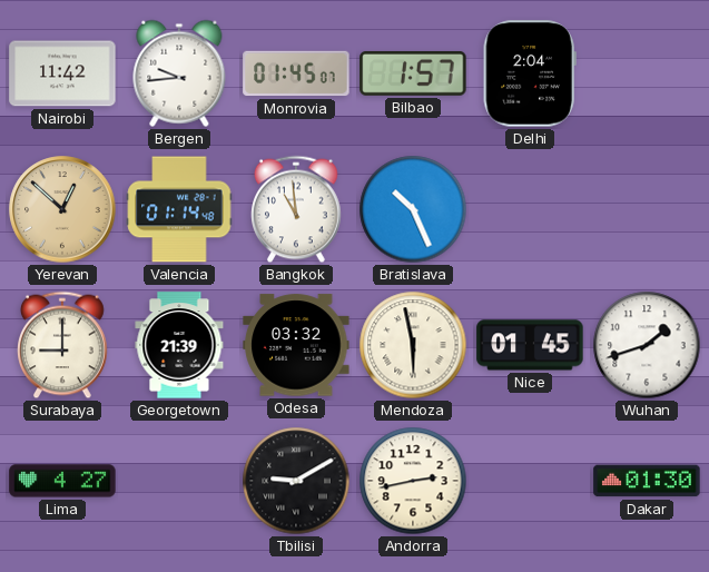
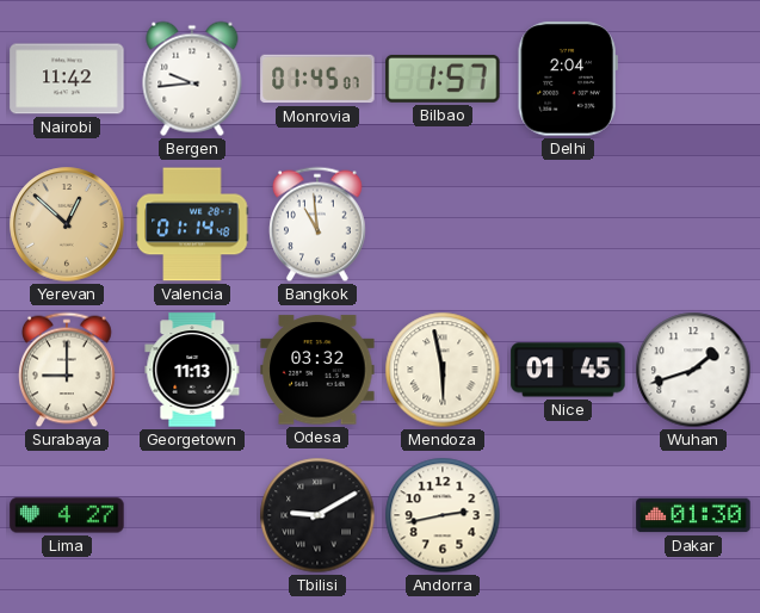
Bratislava: 10:26 -> none
Georgetown: 21:39 -> 11:13
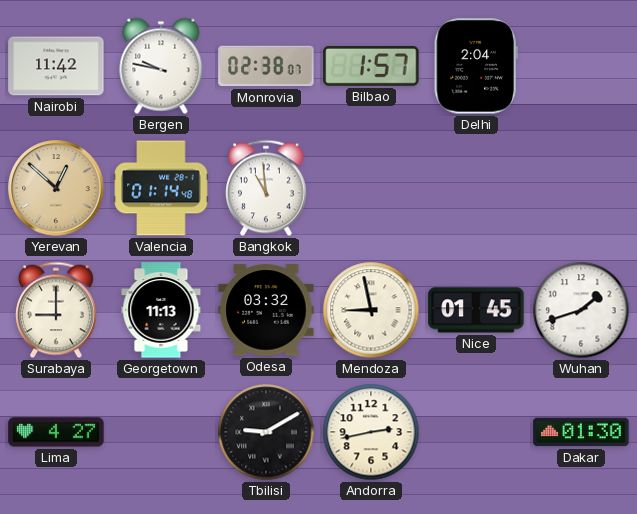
Bergen: 9:44 -> 9:47
Monrovia: 01:45 -> 02:38
Mendoza: 5:58 -> 8:58
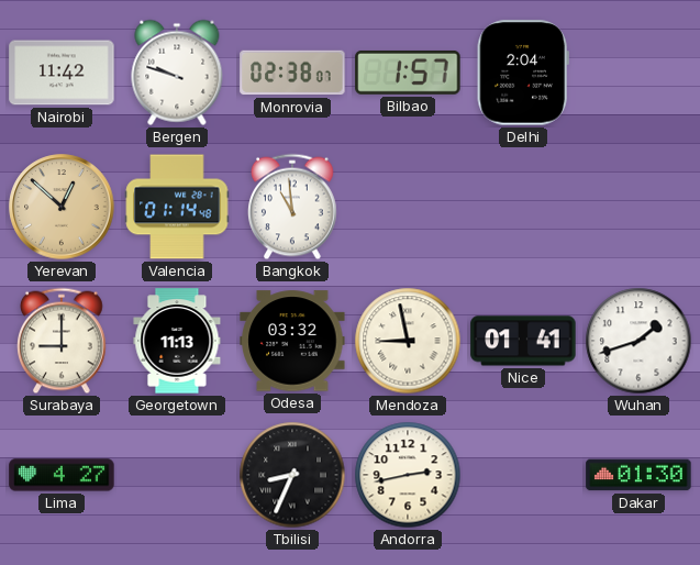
Bergen: 9:47 -> 9:48
Nice: 01:45 -> 01:41
Tbilisi: 9:10 -> 8:34
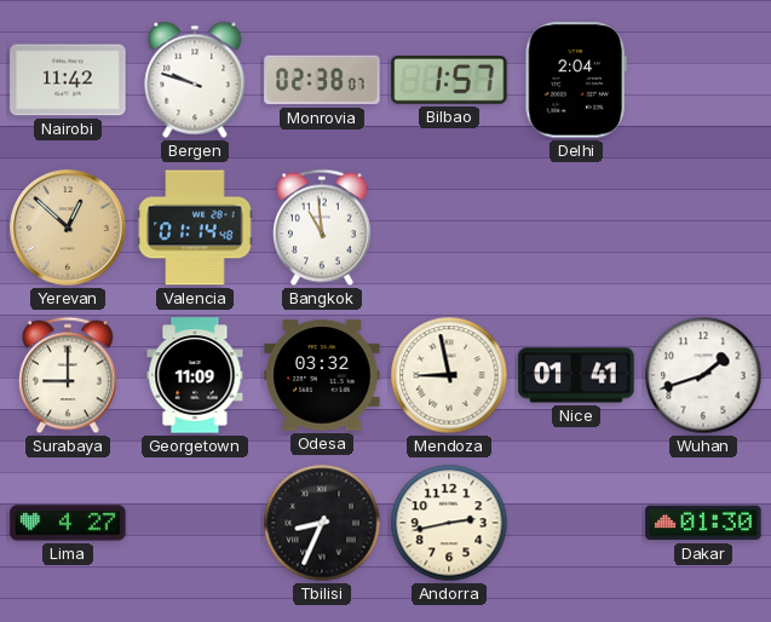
Georgetown: 11:13 -> 11:09
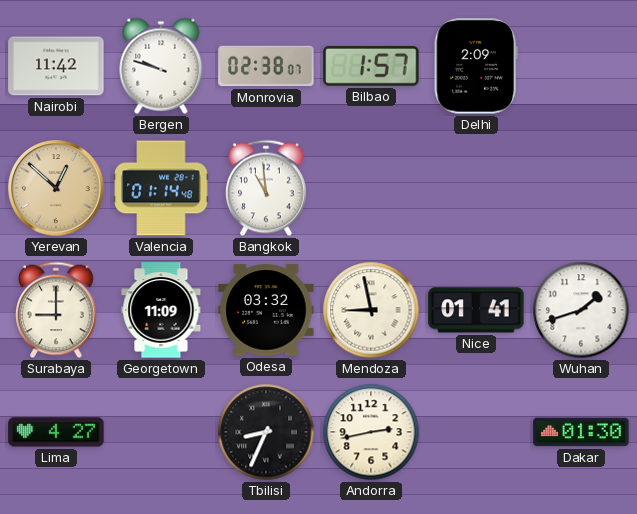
Delhi: 2:04 -> 2:09
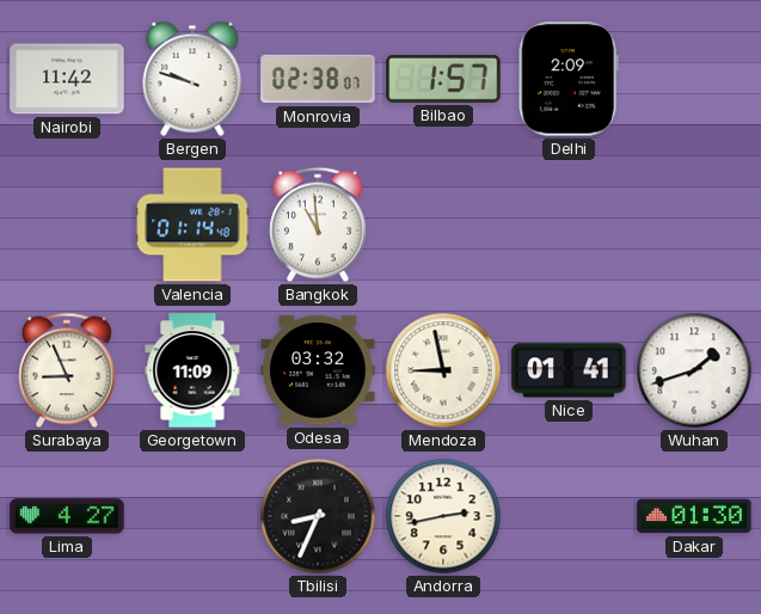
Yerevan: 12:52 -> none
Surabaya: 9:00 -> 8:56
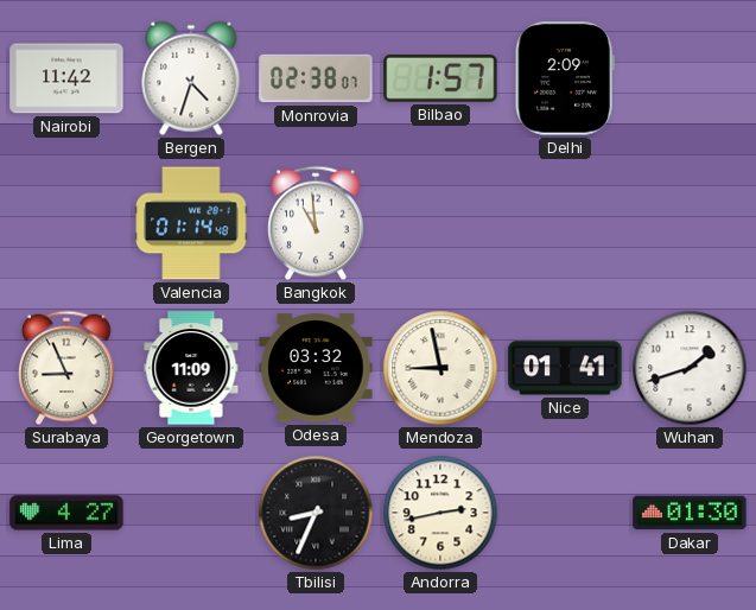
Bergen: 9:48 -> 4:33
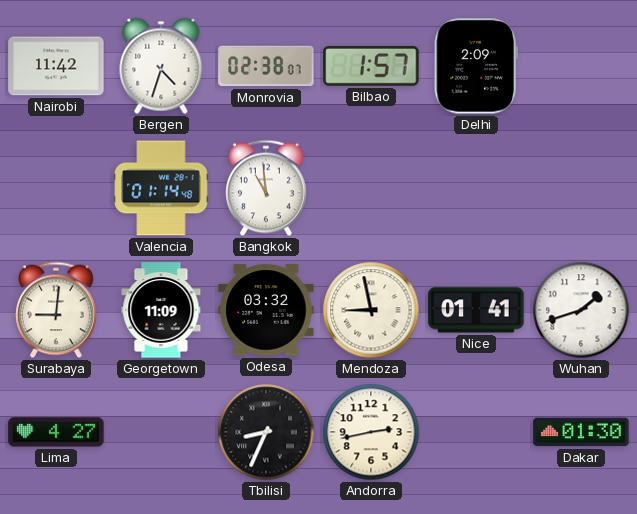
Surabaya: 8:56 -> 9:01
